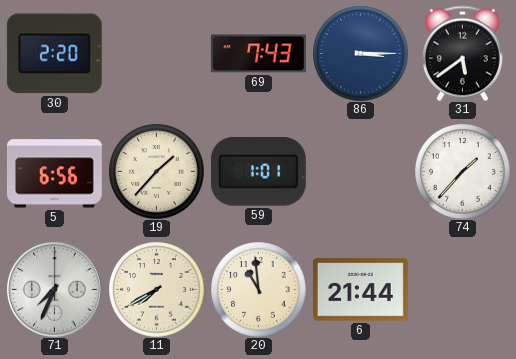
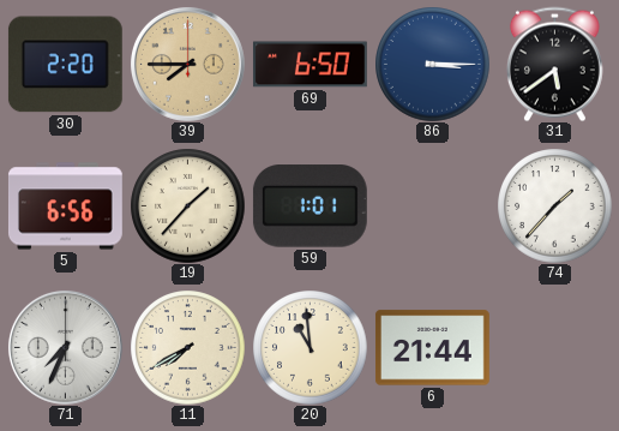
39: none -> 7:45
69: 7:43 -> 6:50
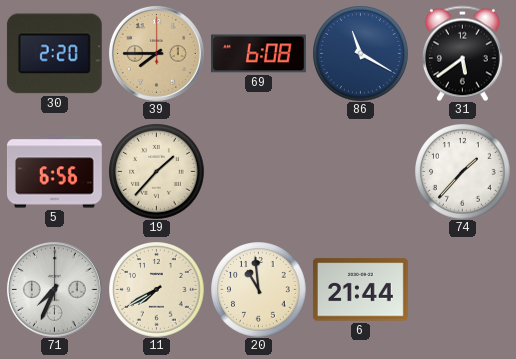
69: 6:50 -> 6:08
86: 3:15 -> 11:20
59: 1:01 -> none
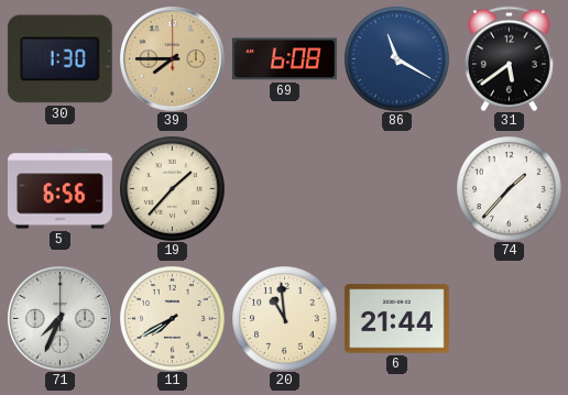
30: 2:20 -> 1:30
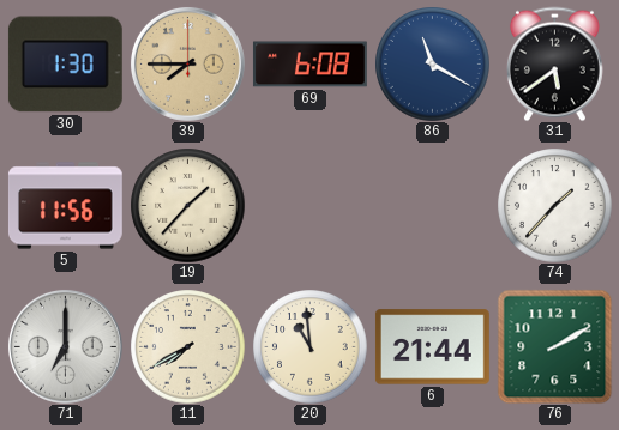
5: 6:56 -> 11:56
71: 7:34 -> 7:00
76: none -> 2:10
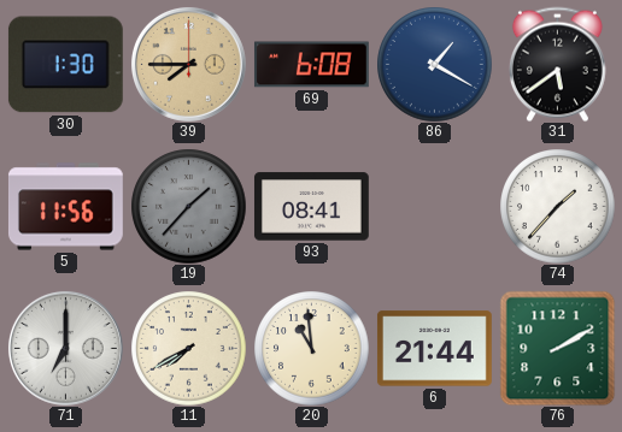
86: 11:20 -> 1:20
19 dial: cream -> grey
93: none -> 08:41
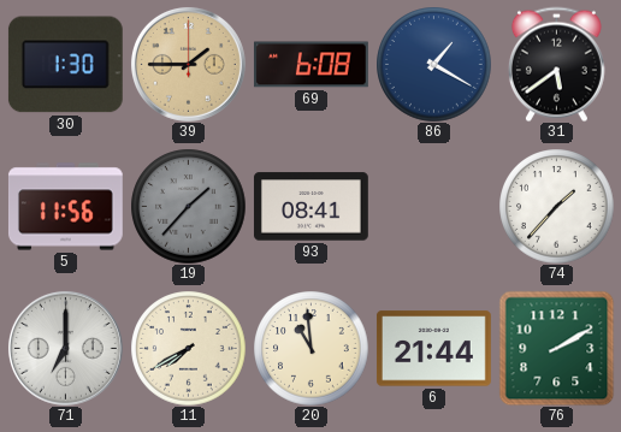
39: 7:45 -> 1:45
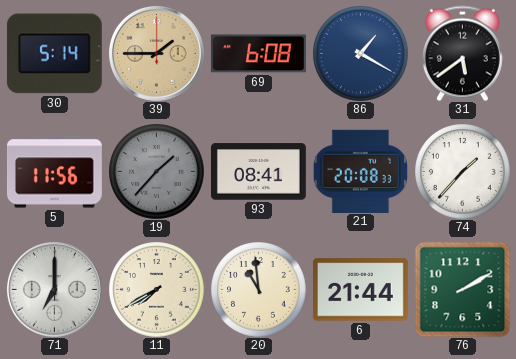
30: 1:30 -> 5:14
21: none -> 20:08
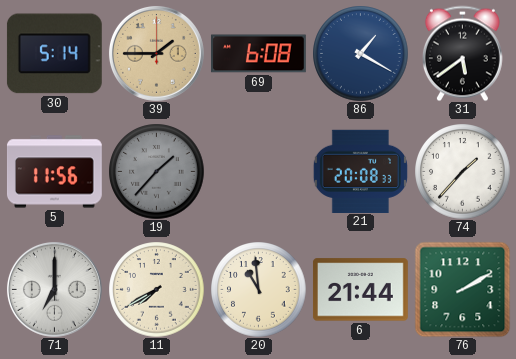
93: 08:41 -> none
